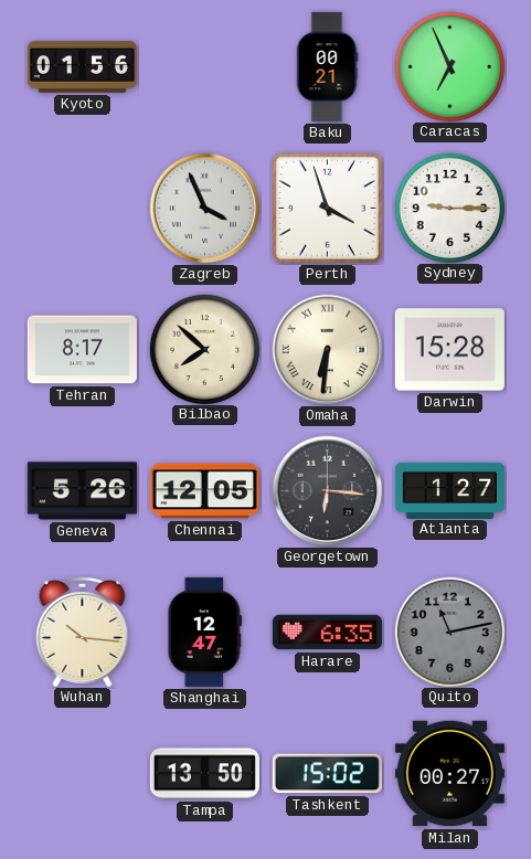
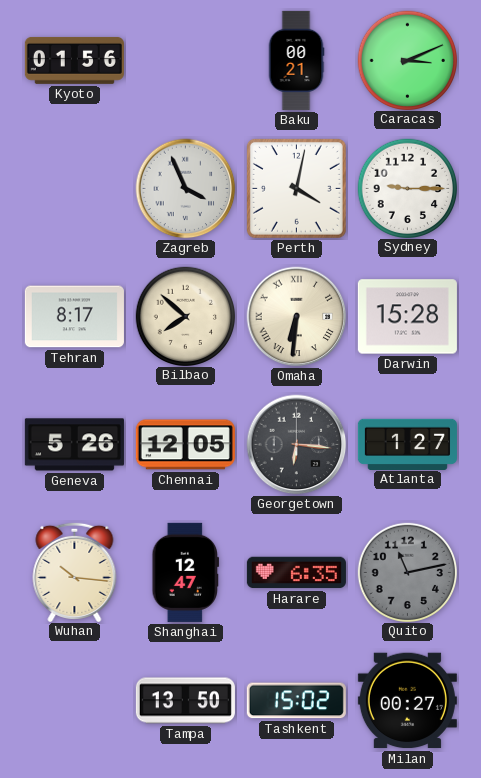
Caracas: 6:56 -> 3:11
Perth: 3:57 -> 4:02
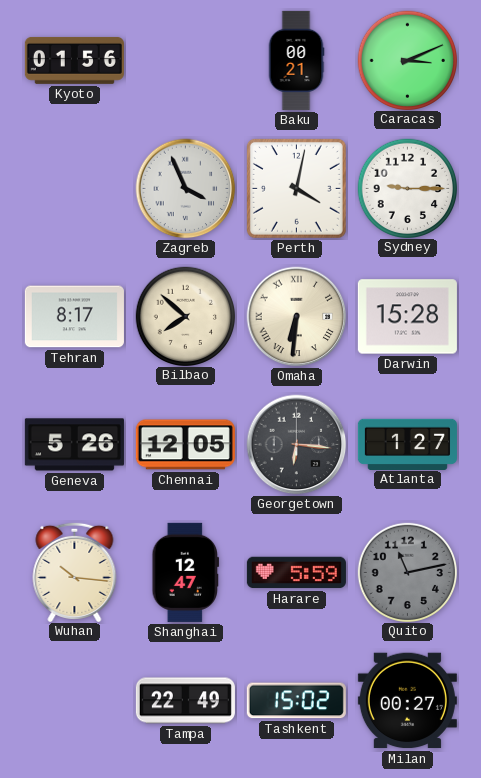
Harare: 6:35 -> 5:59
Tampa: 13:50 -> 22:49
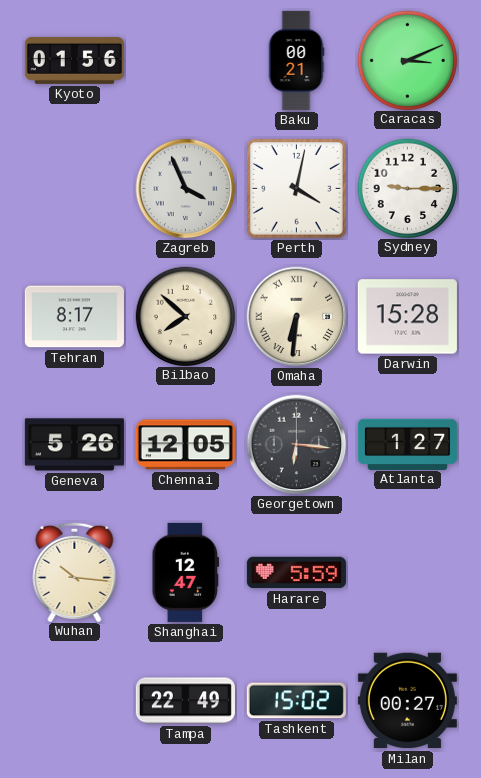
Quito: 11:13 -> none
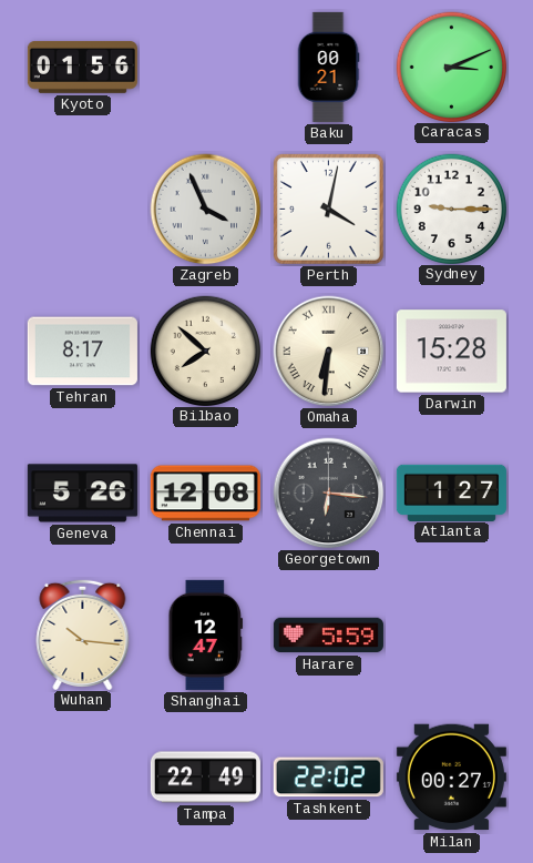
Chennai: 12:05 -> 12:08
Tashkent: 15:02 -> 22:02
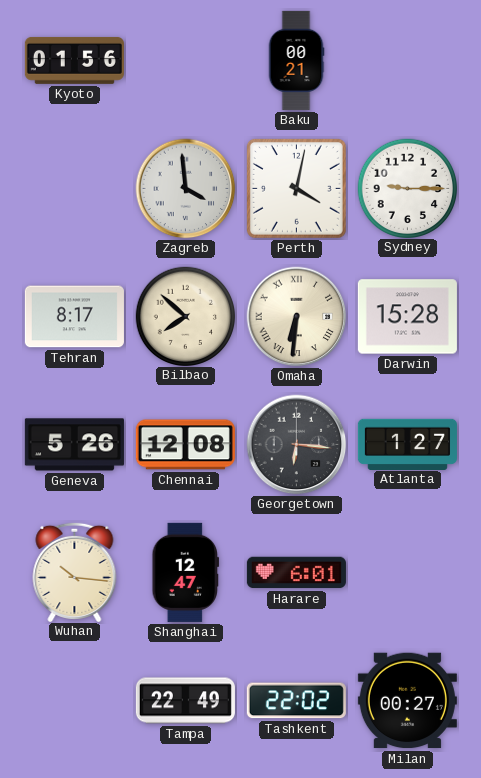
Caracas: 3:11 -> none
Zagreb: 3:56 -> 3:59
Harare: 5:59 -> 6:01
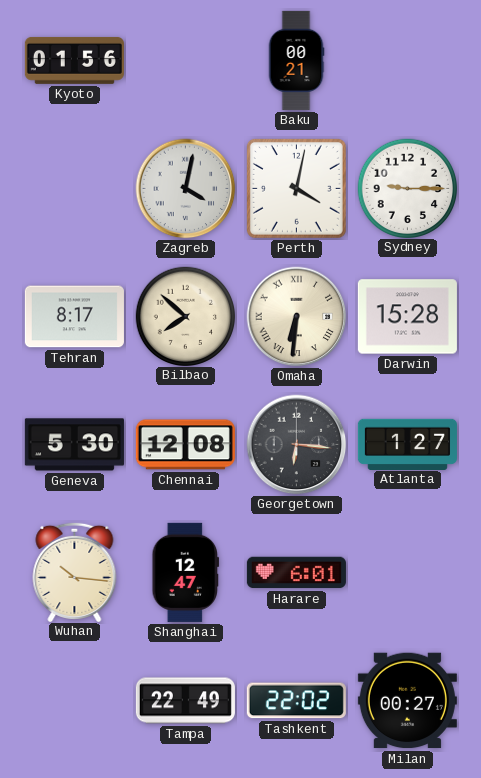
Zagreb: 3:59 -> 4:02
Geneva: 5:26 -> 5:30
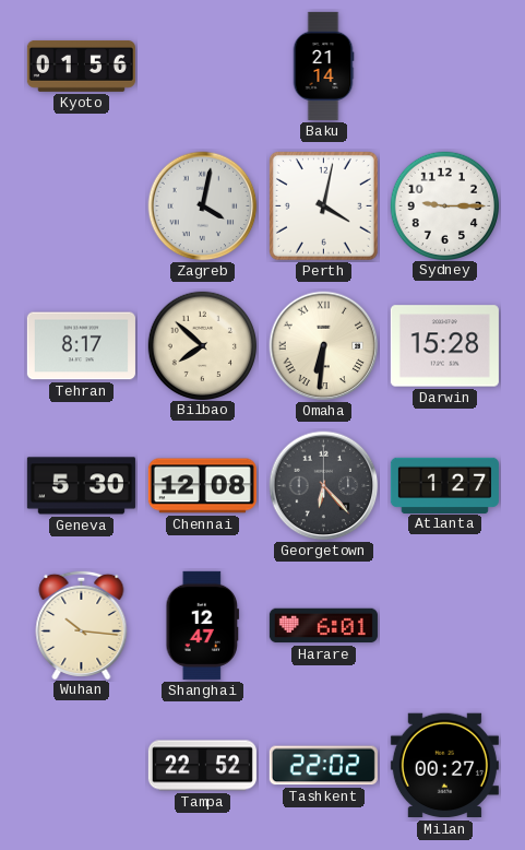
Baku: 00:21 -> 21:14
Georgetown: 6:16 -> 6:23
Tampa: 22:49 -> 22:52
